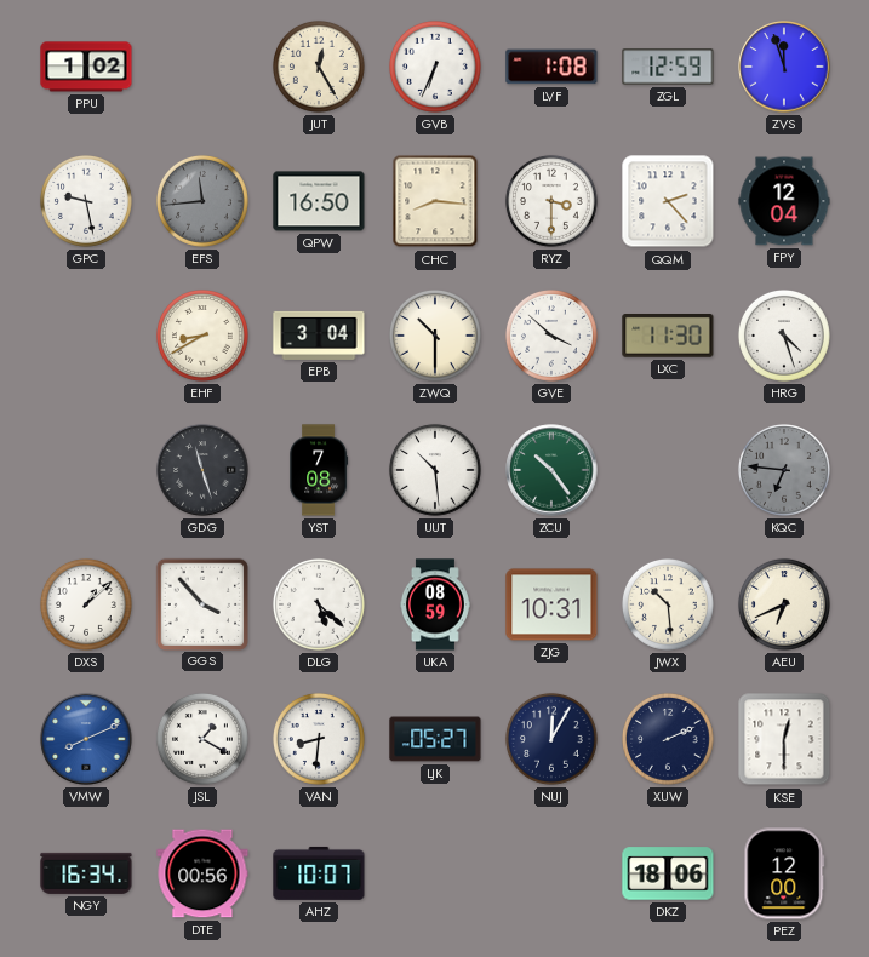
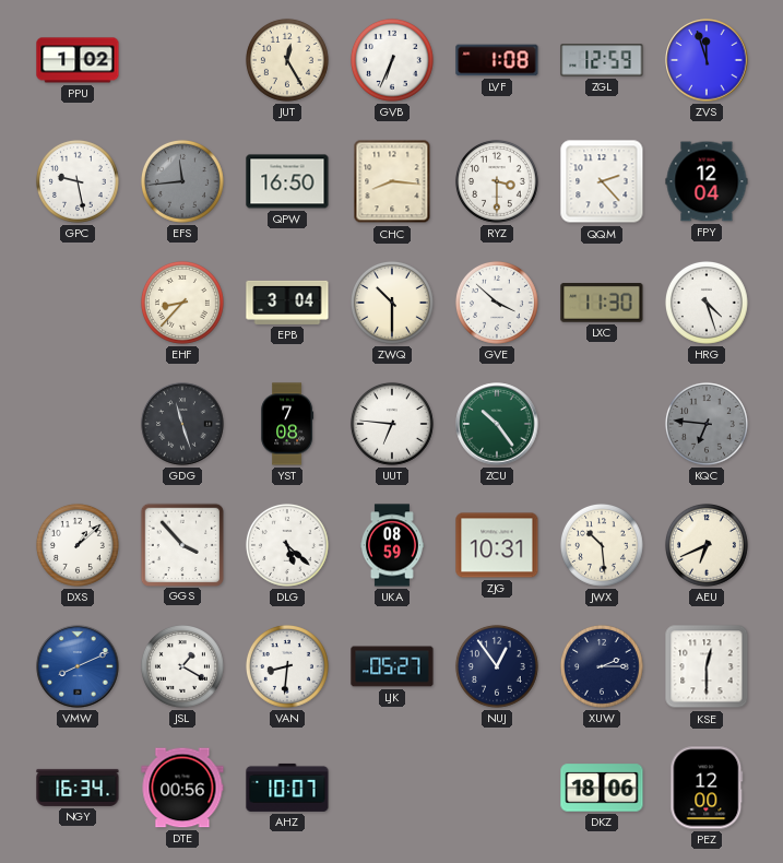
EHF: 8:40 -> 8:37
UUT: 10:29 -> 6:46
NUJ: 12:05 -> 12:54
XUW: 2:11 -> 2:15
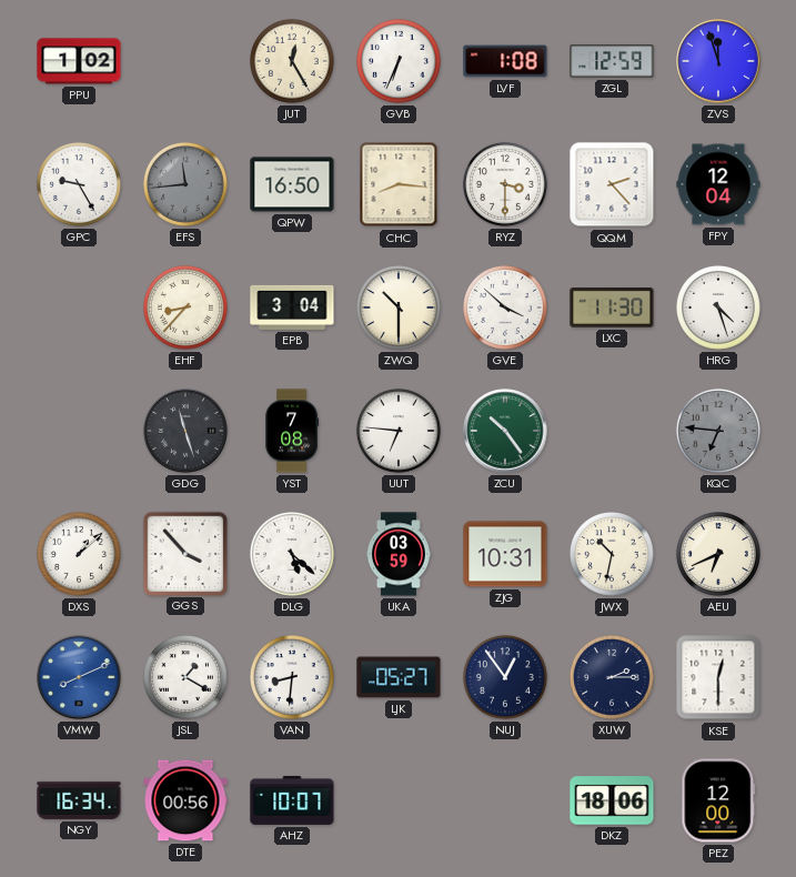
GPC: 9:28 -> 9:25
UKA: 08:59 -> 03:59
JWX: 10:29 -> 10:32
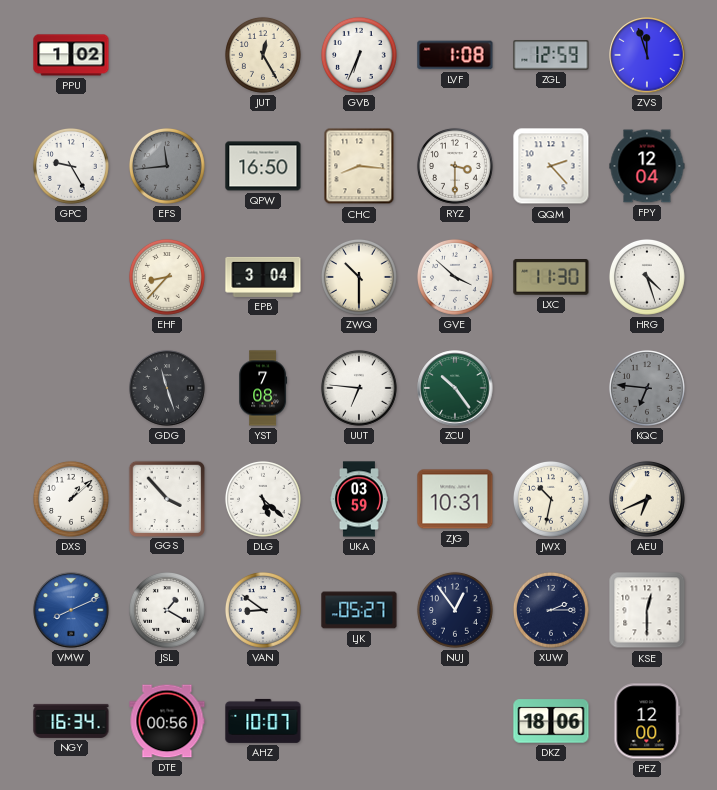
VAN: 8:31 -> 8:51
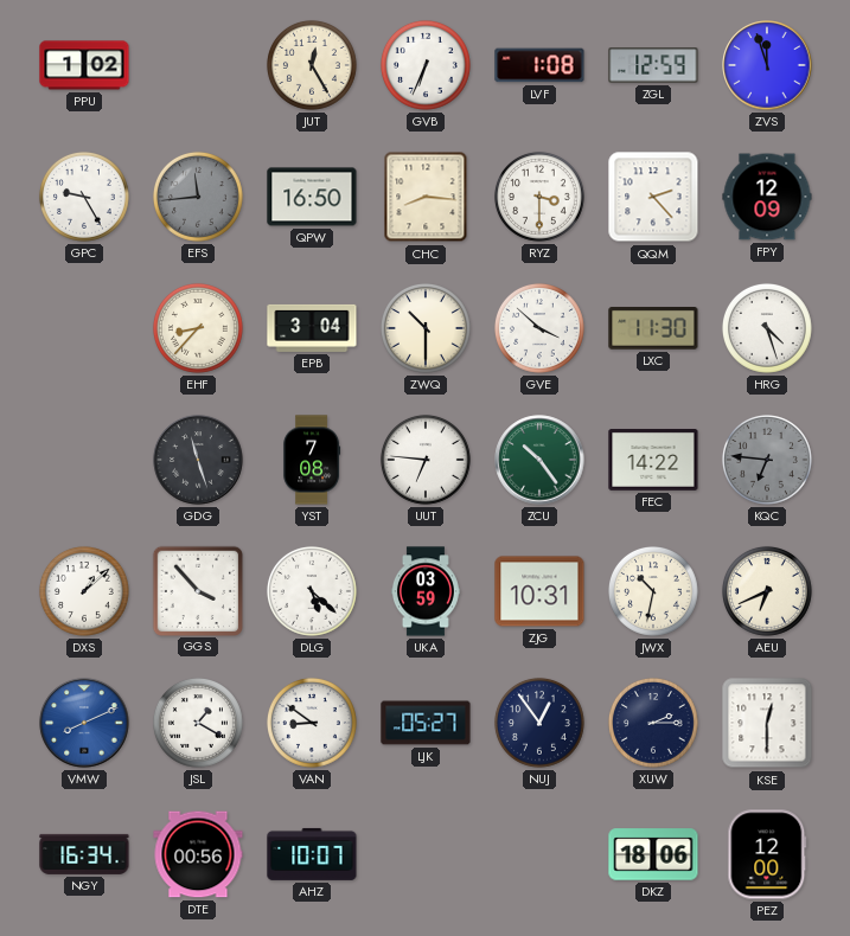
FPY: 12:04 -> 12:09
FEC: none -> 14:22
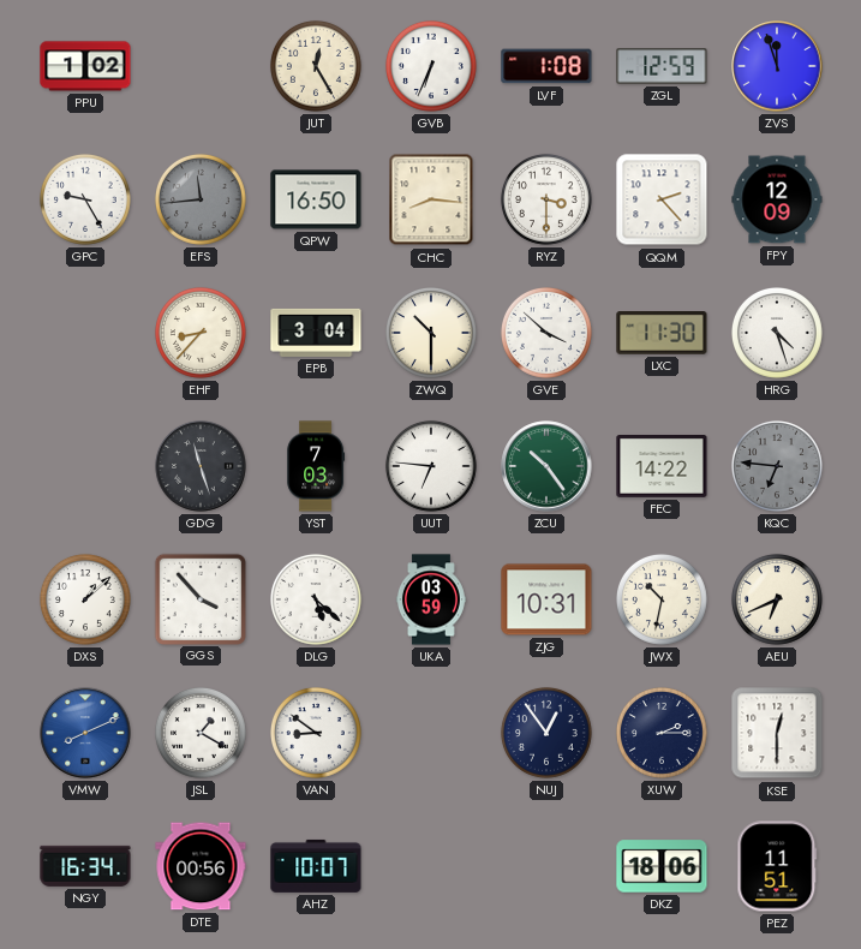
YST: 7:08 -> 7:03
LJK: 05:27 -> none
PEZ: 12:00 -> 11:51
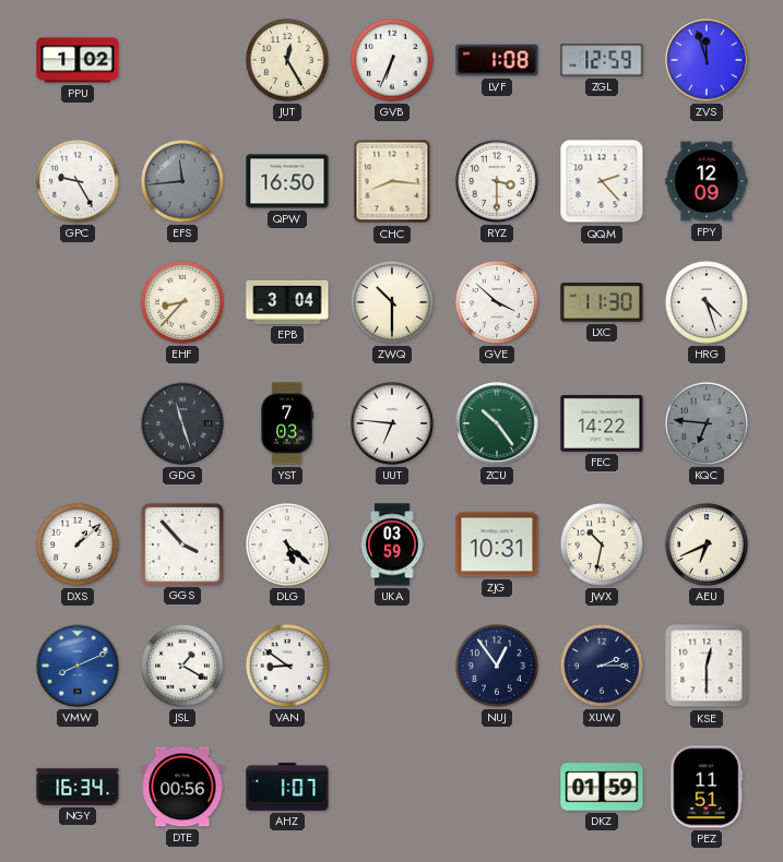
AHZ: 10:07 -> 1:07
DKZ: 18:06 -> 01:59
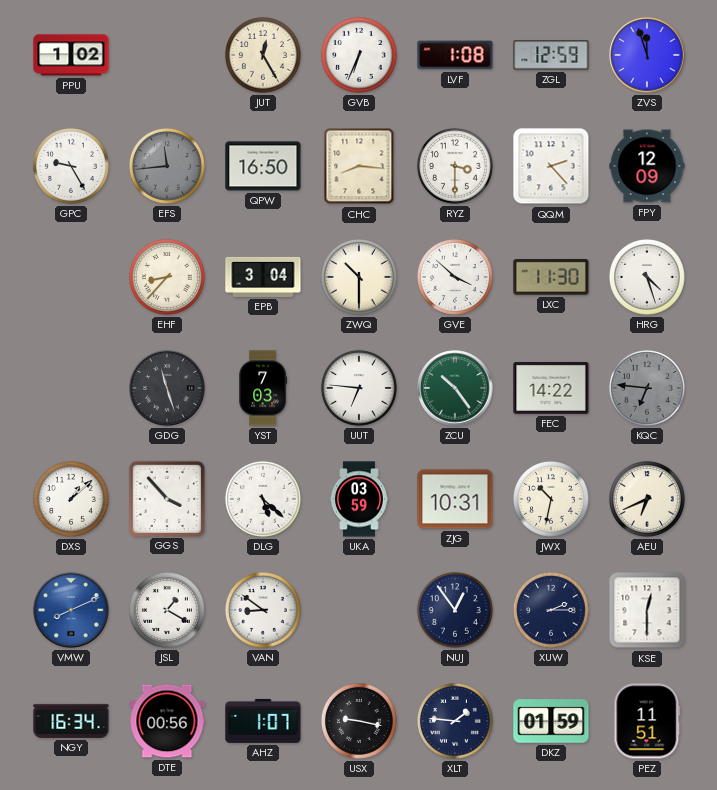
USX: none -> 9:17
XLT: none -> 1:46
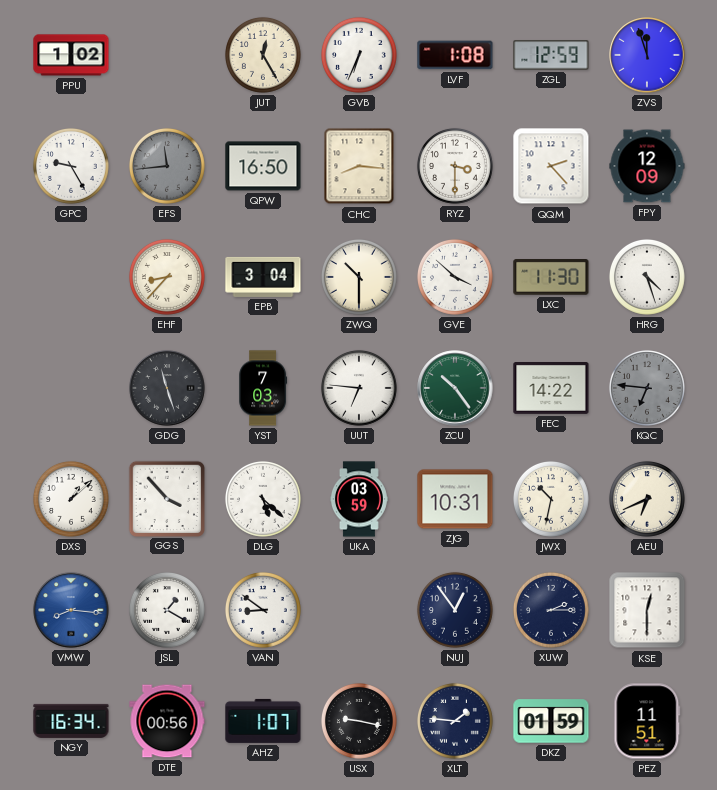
VMW: 8:11 -> 8:16
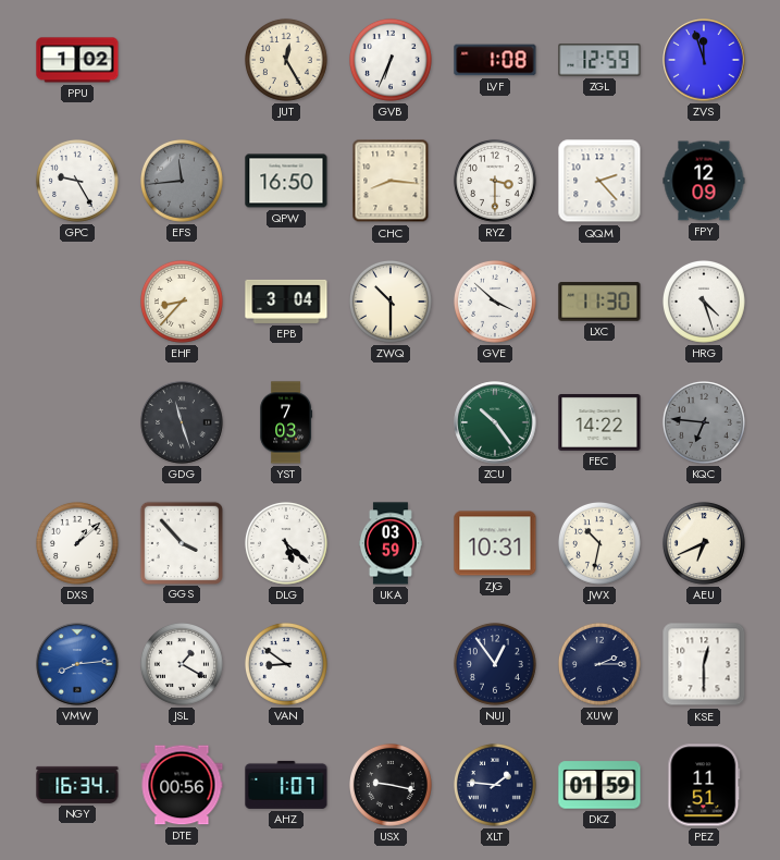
UUT: 6:46 -> none
VMW: 8:16 -> 8:14
